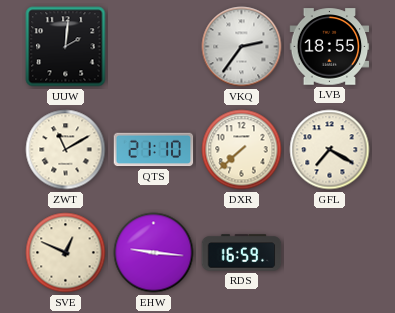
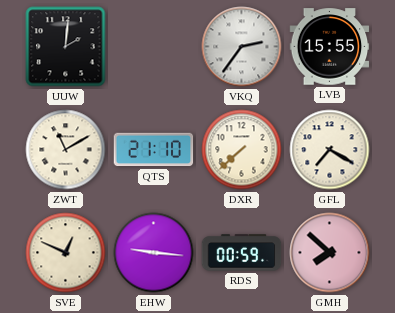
LVB: 18:55 -> 15:55
RDS: 16:59 -> 00:59
GMH: none -> 7:52
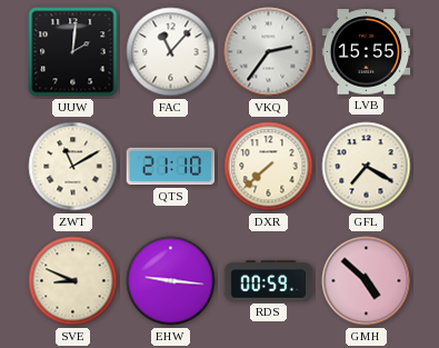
FAC: none -> 11:07
SVE: 12:49 -> 8:49
GMH: 7:52 -> 4:52
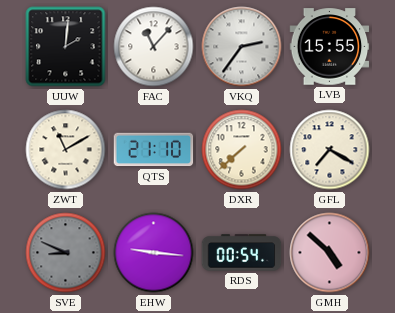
SVE dial: cream -> grey
RDS: 00:59 -> 00:54
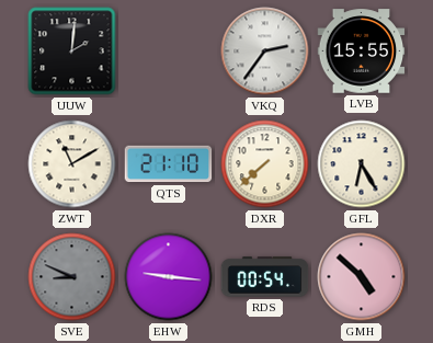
FAC: 11:07 -> none
GFL: 7:20 -> 6:25
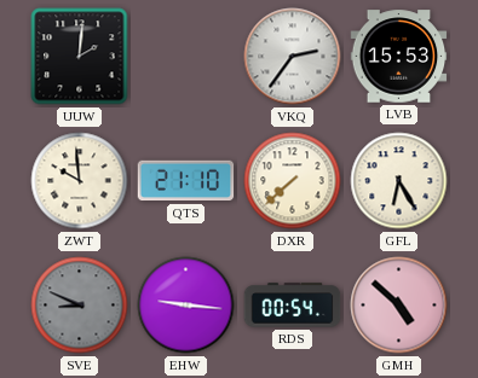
LVB: 15:55 -> 15:53
ZWT: 11:10 -> 9:59
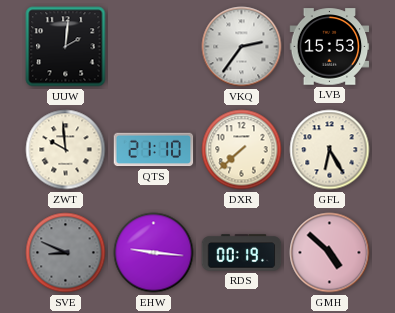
RDS: 00:54 -> 00:19
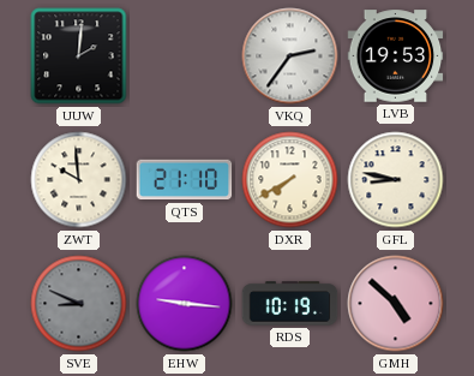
LVB: 15:53 -> 19:53
DXR: 7:38 -> 7:40
GFL: 6:25 -> 8:47
RDS: 00:19 -> 10:19
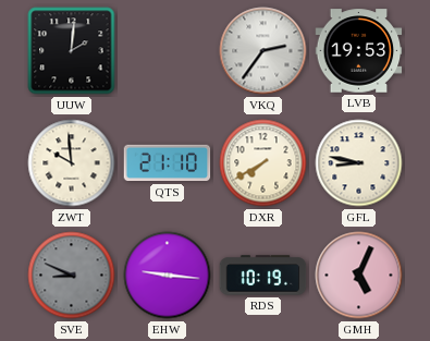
GMH: 4:52 -> 5:04
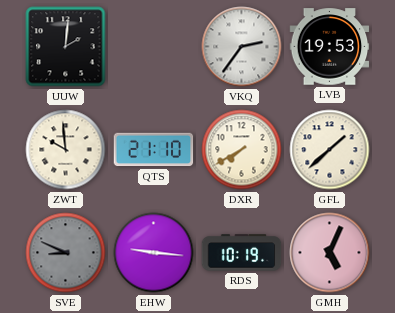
GFL: 8:47 -> 1:38
